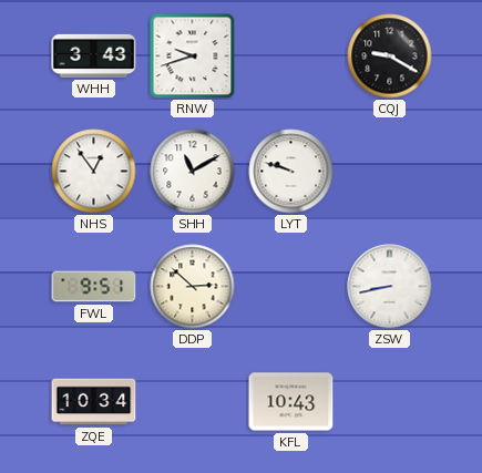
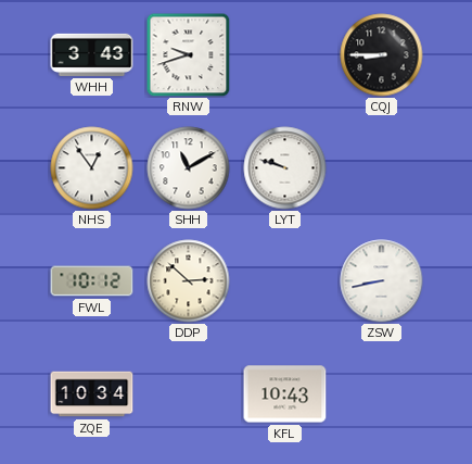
CQJ: 9:20 -> 8:45
FWL: 9:51 -> 10:12
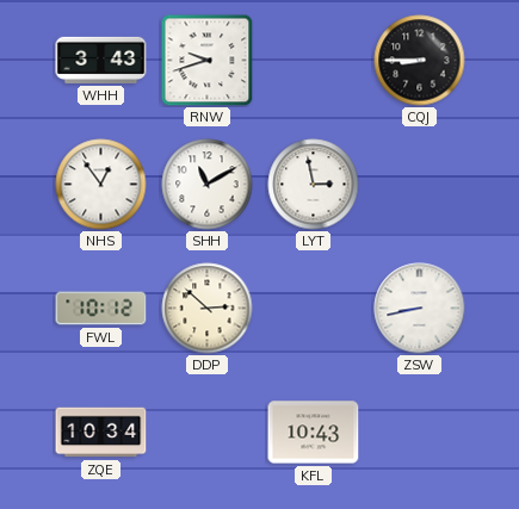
LYT: 9:48 -> 2:58
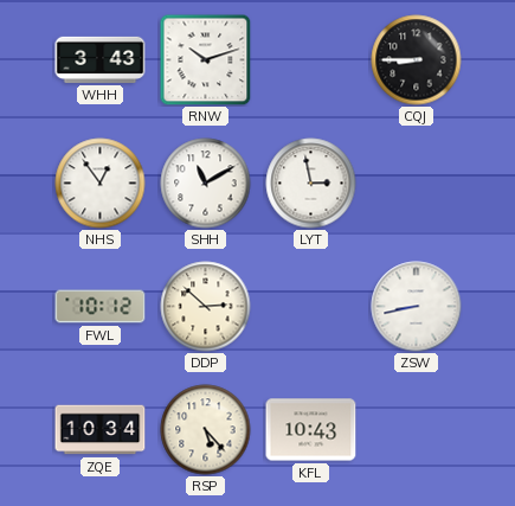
RNW: 9:42 -> 10:12
RSP: none -> 5:23
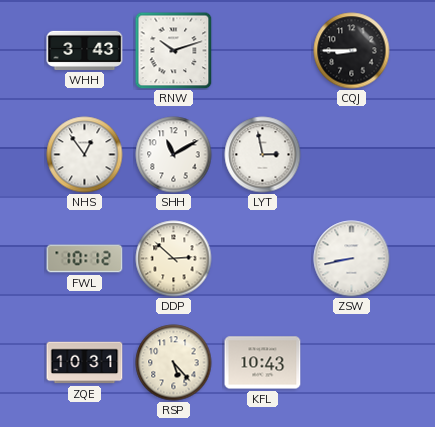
ZQE: 10:34 -> 10:31
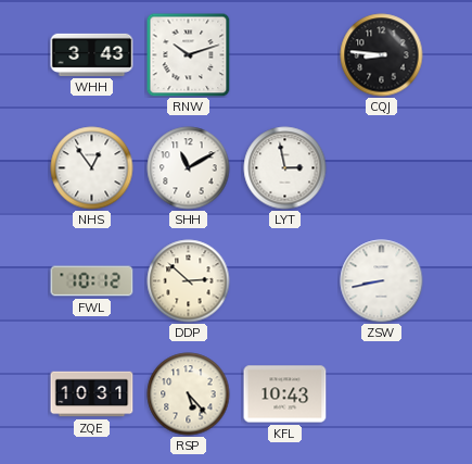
CQJ: 8:45 -> 8:46
